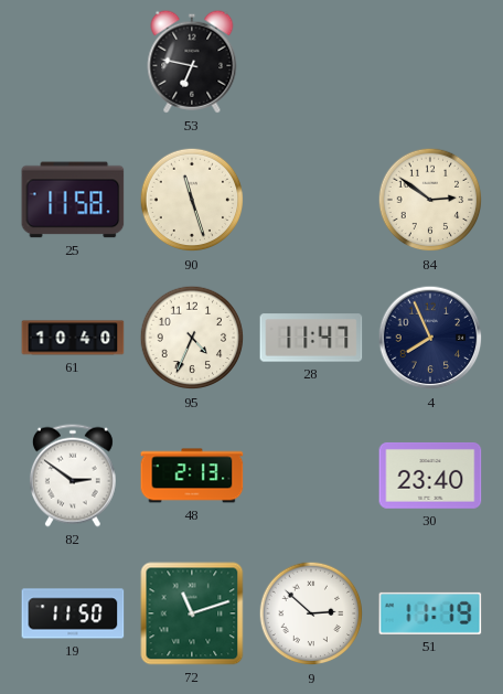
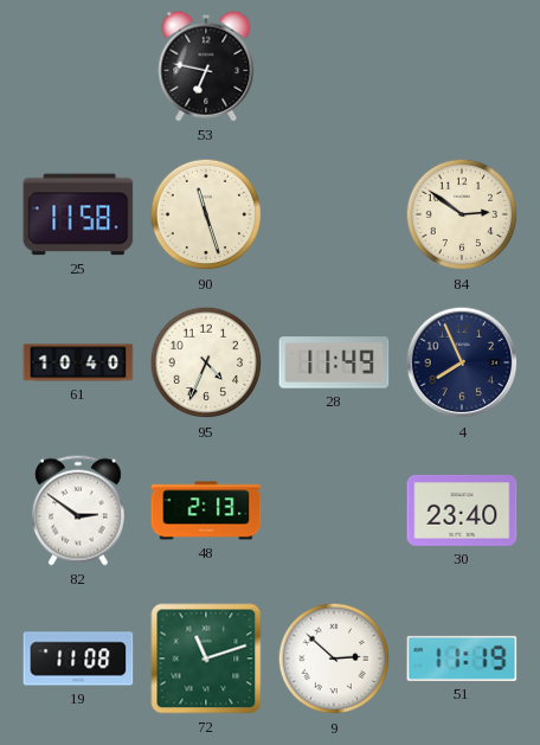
28: 11:47 -> 11:49
19: 11:50 -> 11:08
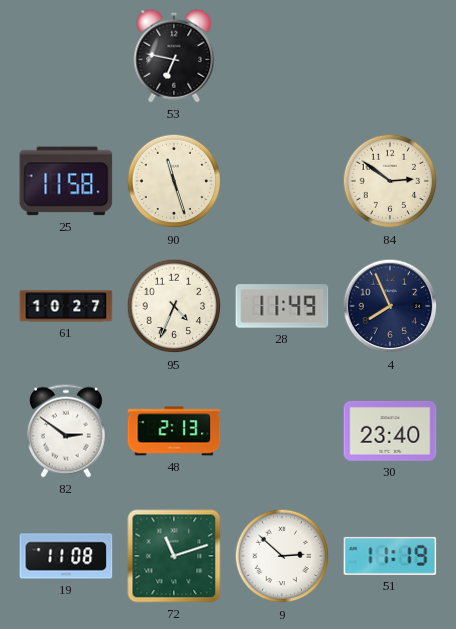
61: 10:40 -> 10:27
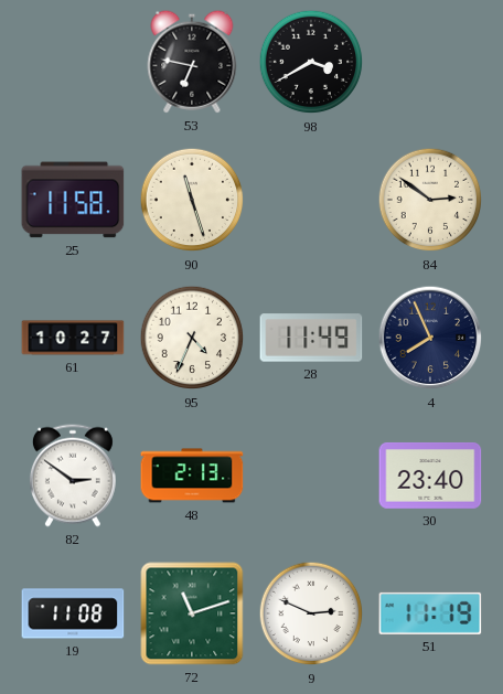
98: none -> 3:40
9: 2:52 -> 2:49
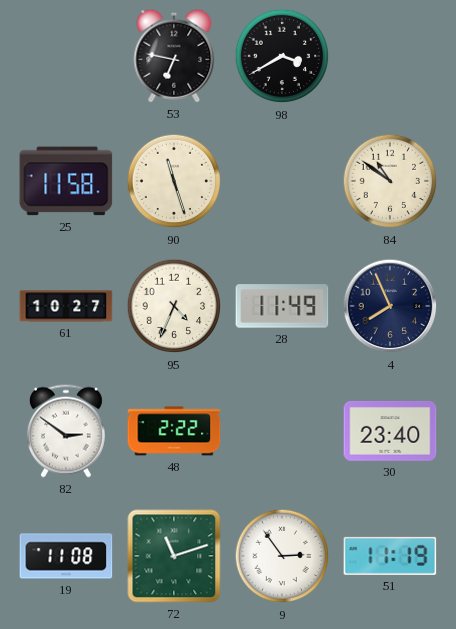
84: 2:51 -> 10:51
48: 2:13 -> 2:22
9: 2:49 -> 2:54
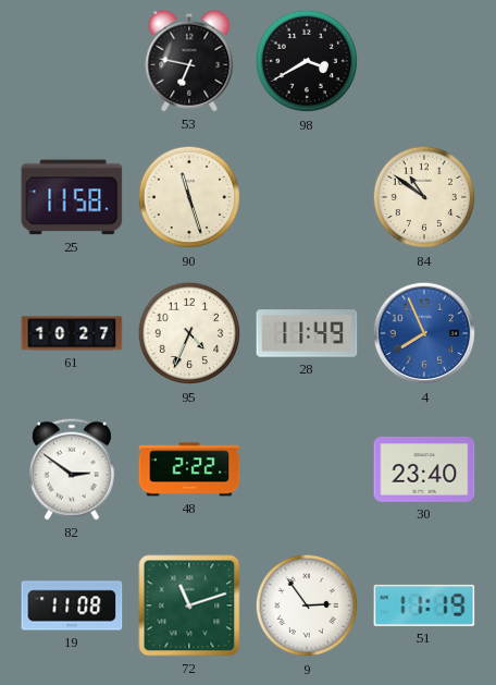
4 dial: navy -> blue
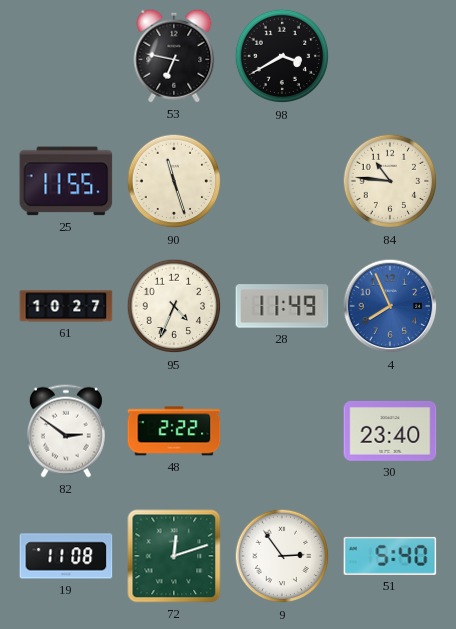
25: 11:58 -> 11:55
84: 10:51 -> 10:46
72: 11:12 -> 12:12
51: 11:19 -> 5:40
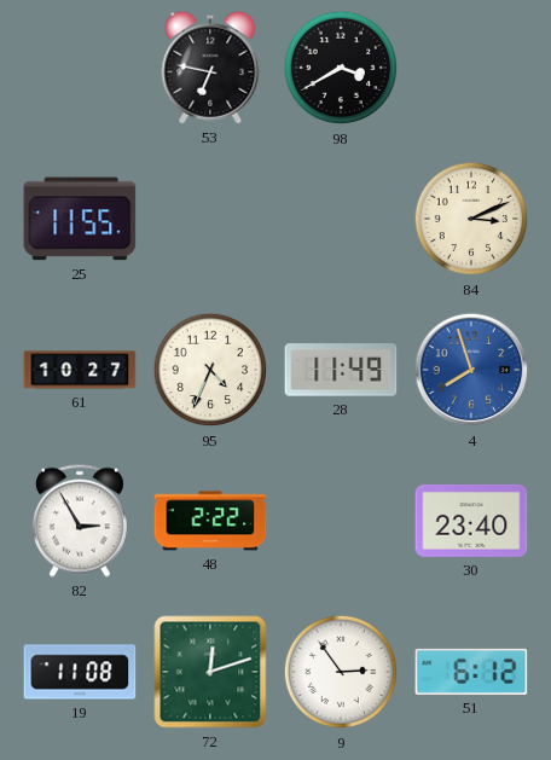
90: 11:27 -> none
84: 10:46 -> 3:11
4: 7:56 -> 7:57
82: 2:51 -> 2:55
51: 5:40 -> 6:12
